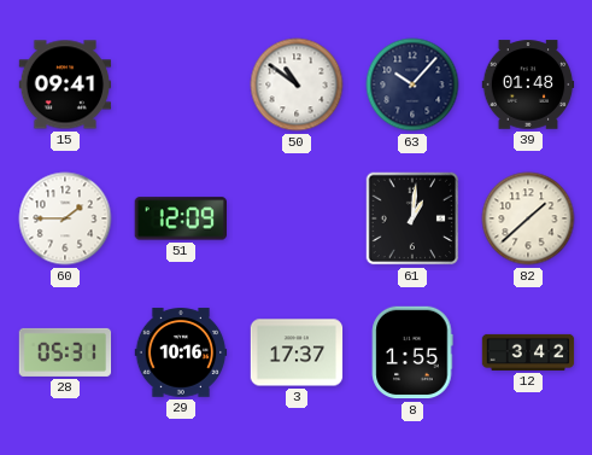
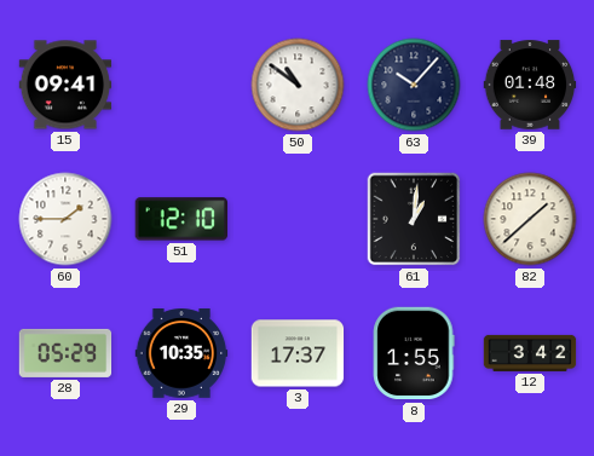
51: 12:09 -> 12:10
28: 05:31 -> 05:29
29: 10:16 -> 10:35
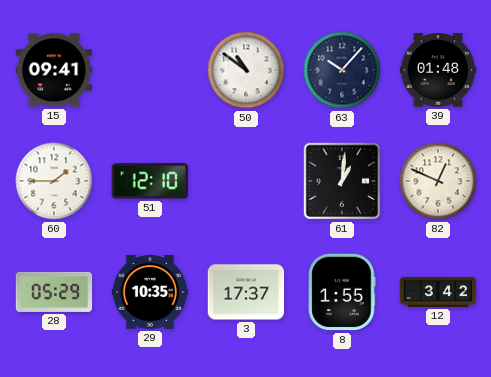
82: 1:38 -> 12:49
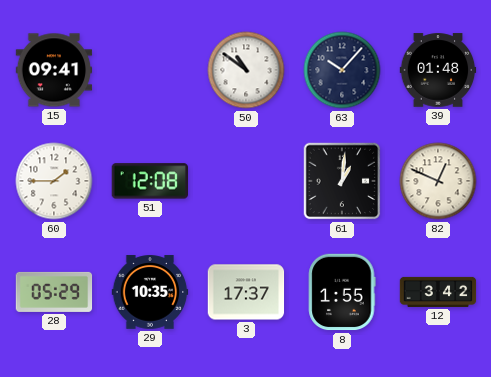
51: 12:10 -> 12:08
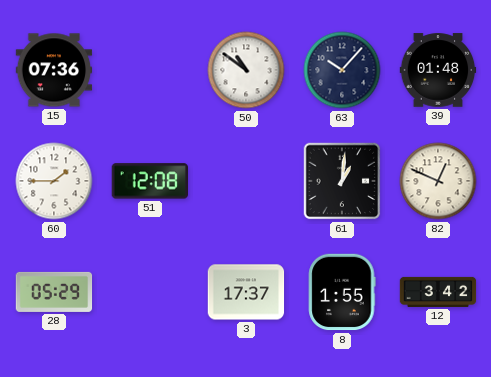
15: 09:41 -> 07:36
29: 10:35 -> none
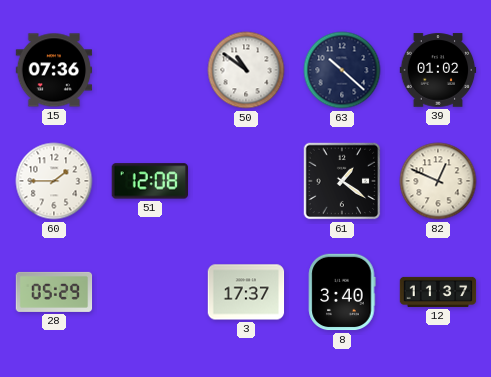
63: 10:07 -> 10:22
39: 01:48 -> 01:02
61: 1:01 -> 1:21
8: 1:55 -> 3:40
12: 3:42 -> 11:37
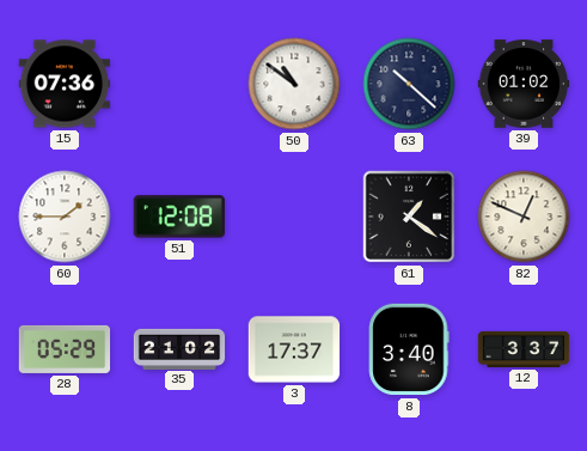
35: none -> 21:02
12: 11:37 -> 3:37
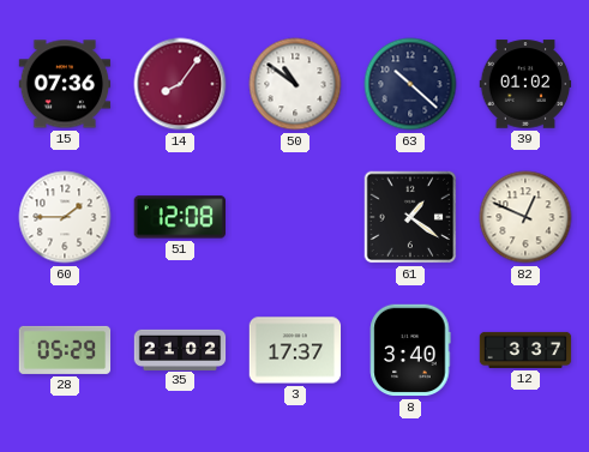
14: none -> 8:06
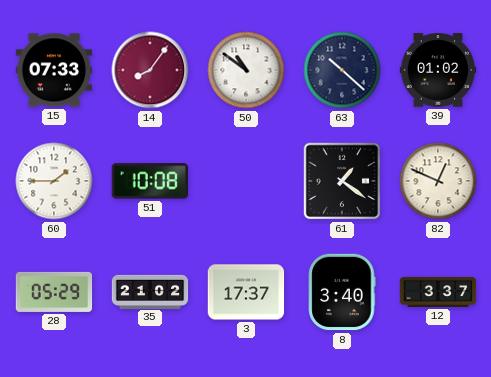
15: 07:36 -> 07:33
51: 12:08 -> 10:08
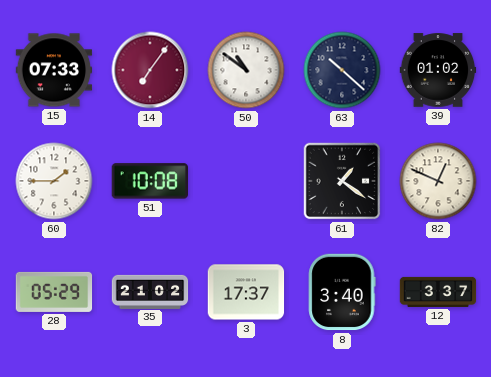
14: 8:06 -> 7:06
